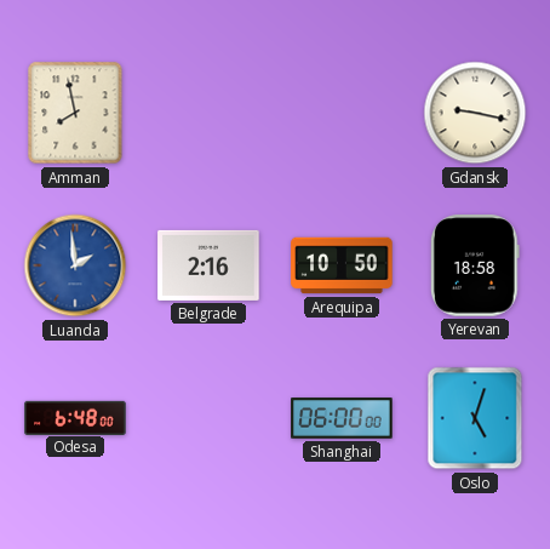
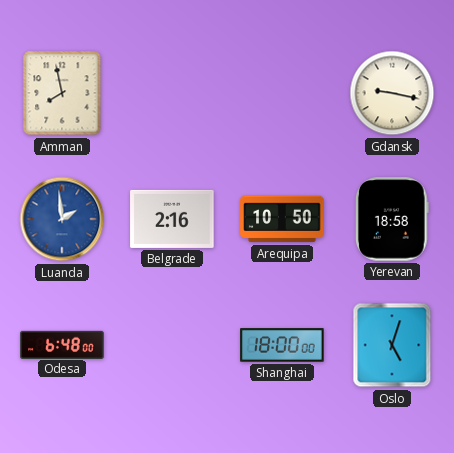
Shanghai: 06:00 -> 18:00
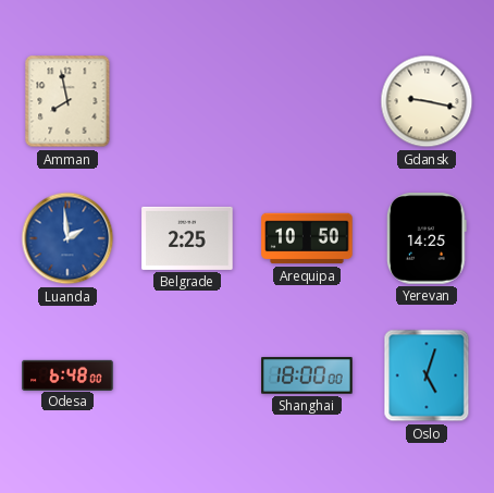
Belgrade: 2:16 -> 2:25
Yerevan: 18:58 -> 14:25
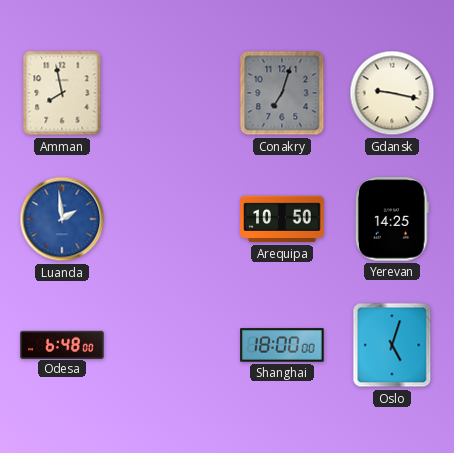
Conakry: none -> 7:03
Belgrade: 2:25 -> none
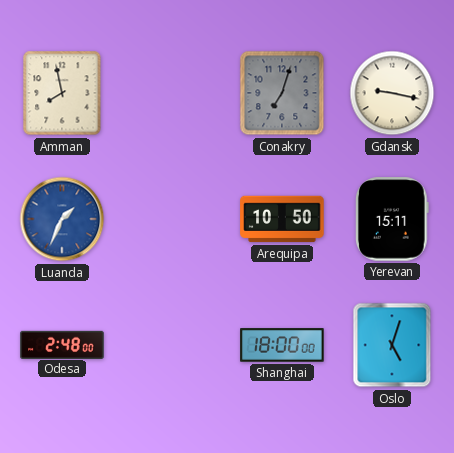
Luanda: 1:59 -> 1:34
Yerevan: 14:25 -> 15:11
Odesa: 6:48 -> 2:48
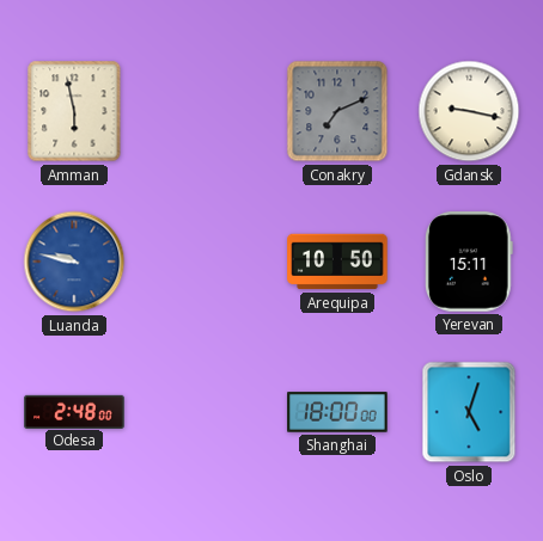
Amman: 7:58 -> 5:58
Conakry: 7:03 -> 7:11
Luanda: 1:34 -> 9:47
